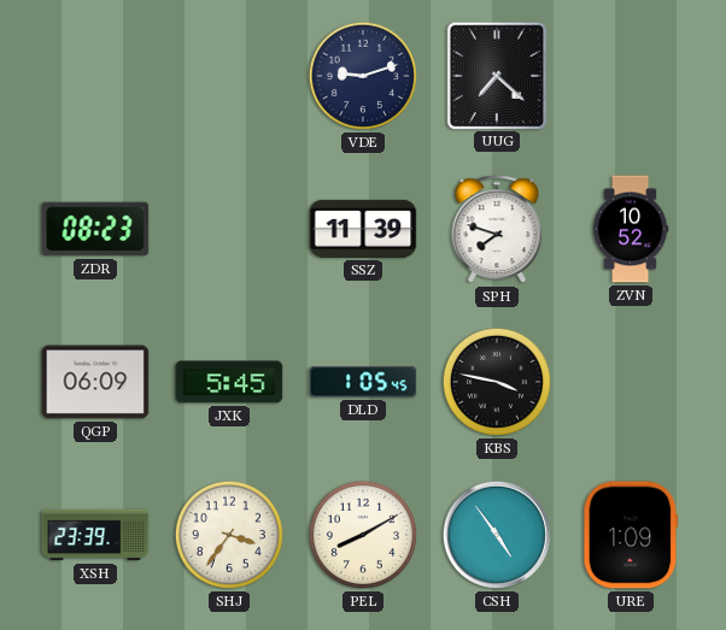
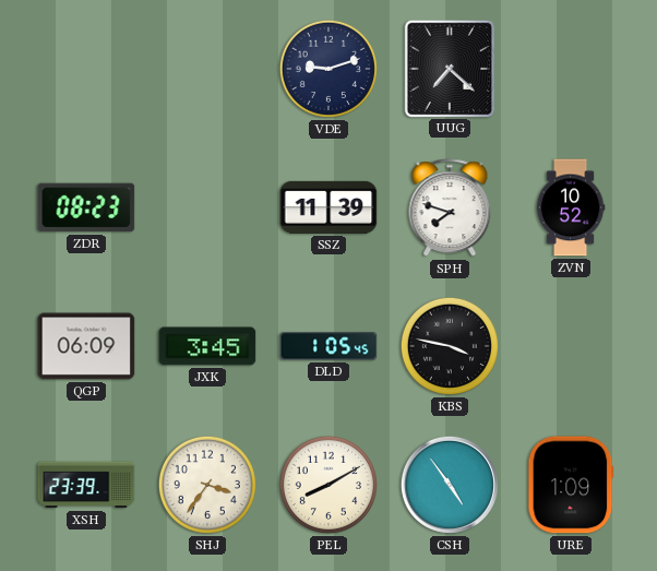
JXK: 5:45 -> 3:45
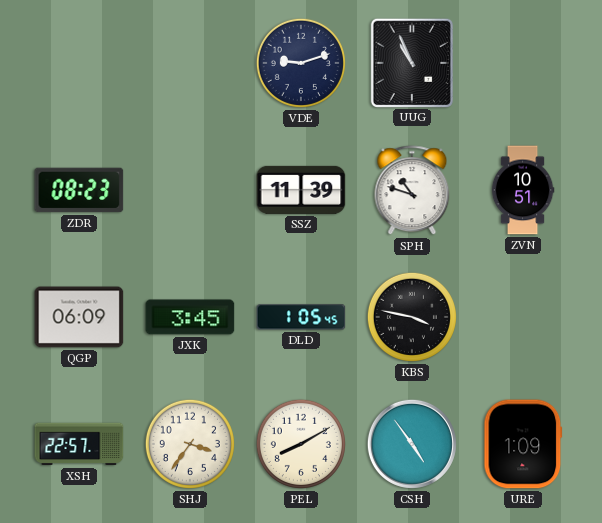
UUG: 7:22 -> 10:56
SPH: 7:48 -> 10:48
ZVN: 10:52 -> 10:51
XSH: 23:39 -> 22:57
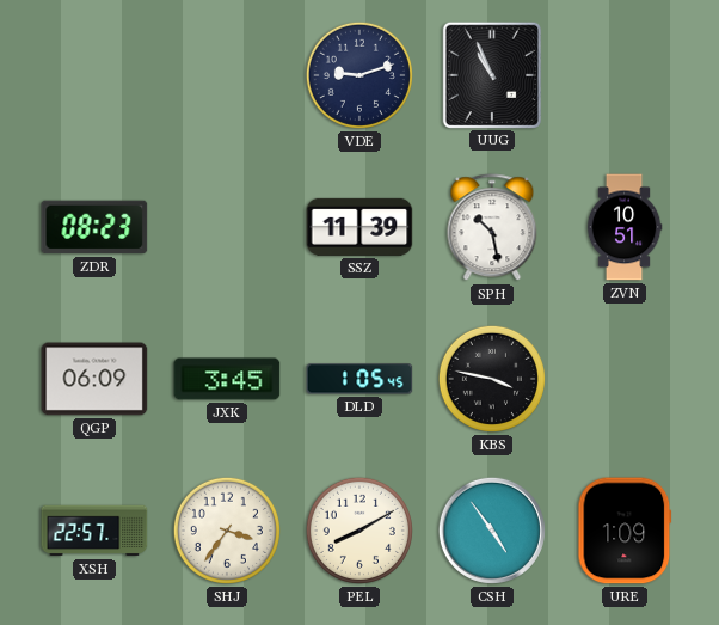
SPH: 10:48 -> 10:28
